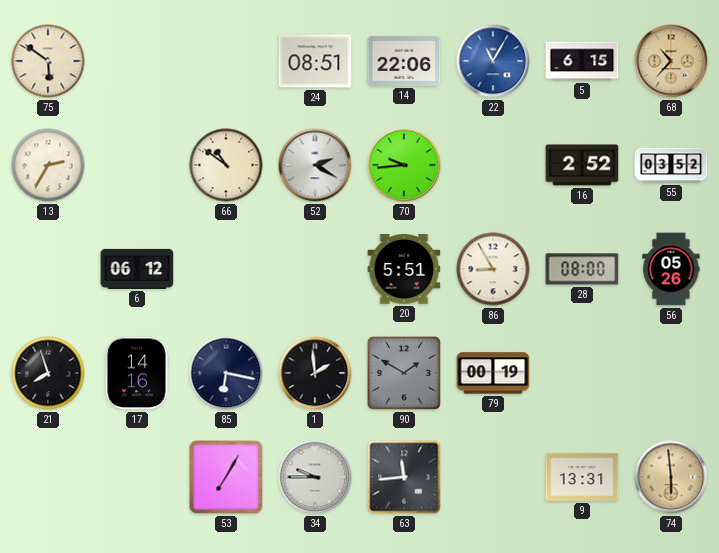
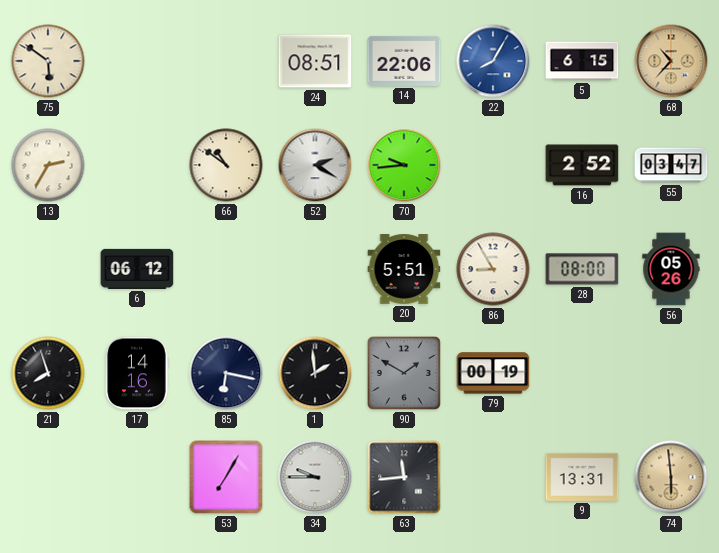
22: 11:05 -> 8:05
55: 03:52 -> 03:47
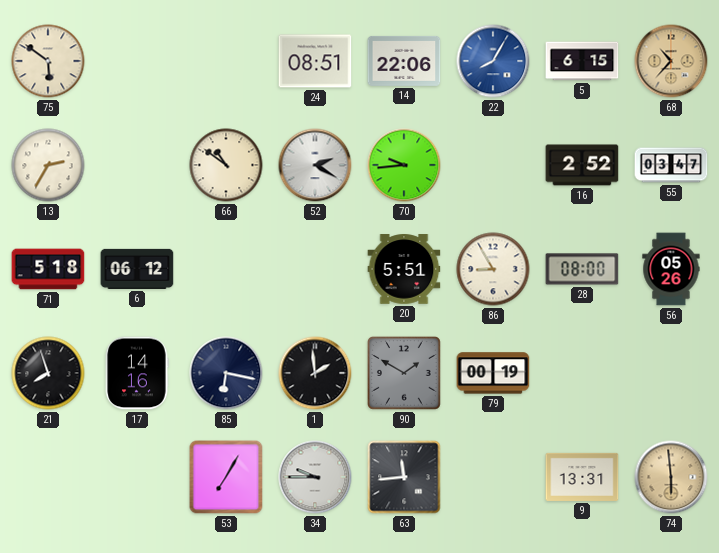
71: none -> 5:18
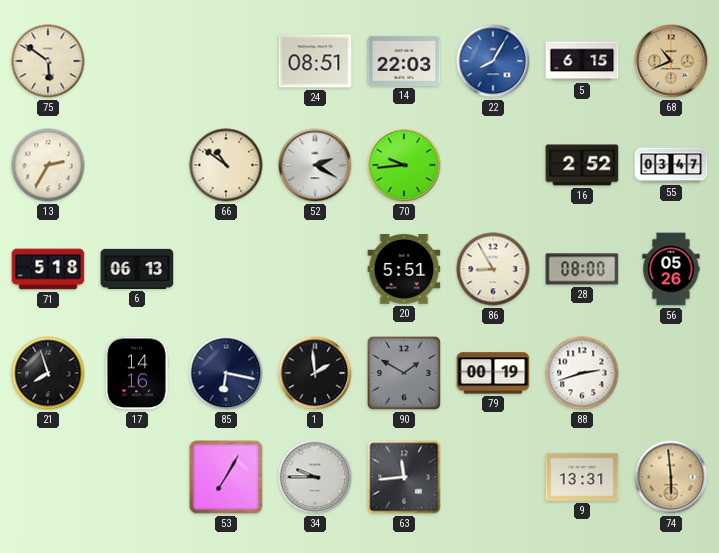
14: 22:06 -> 22:03
68: 10:37 -> 10:41
6: 06:12 -> 06:13
88: none -> 2:42
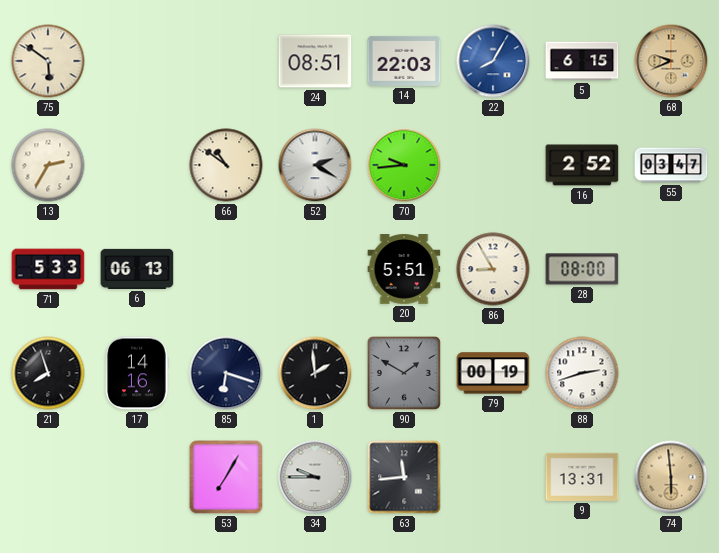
68: 10:41 -> 9:41
71: 5:18 -> 5:33
56: 05:26 -> none
85: 6:17 -> 6:18
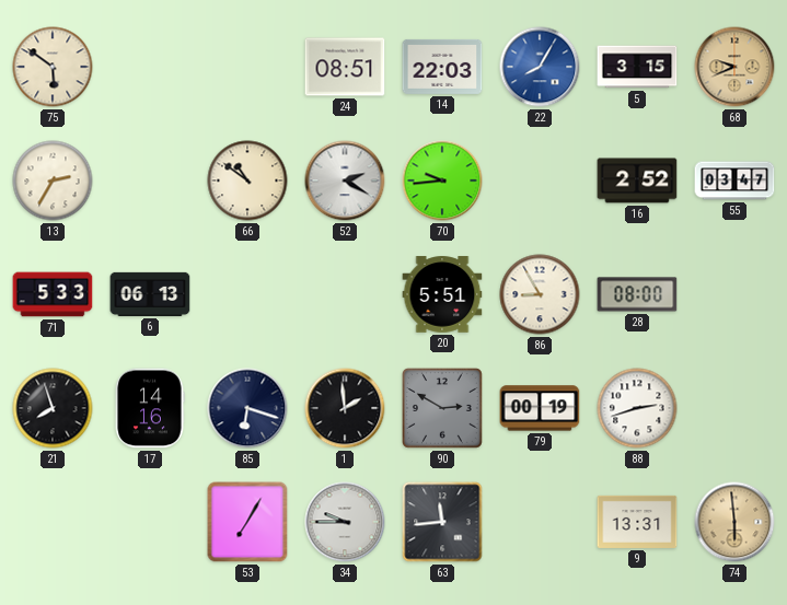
5: 6:15 -> 3:15
90: 1:50 -> 2:50
